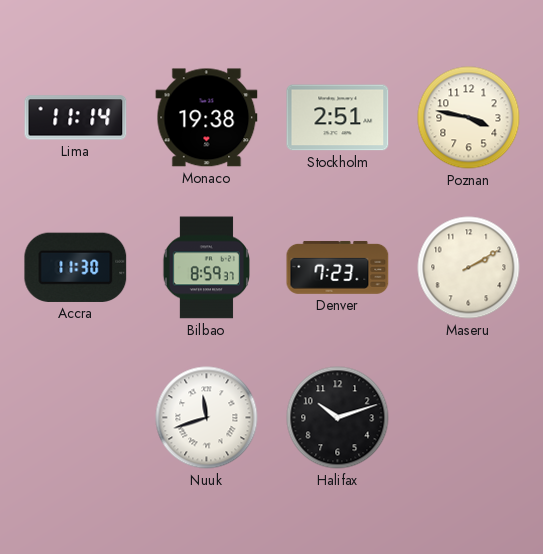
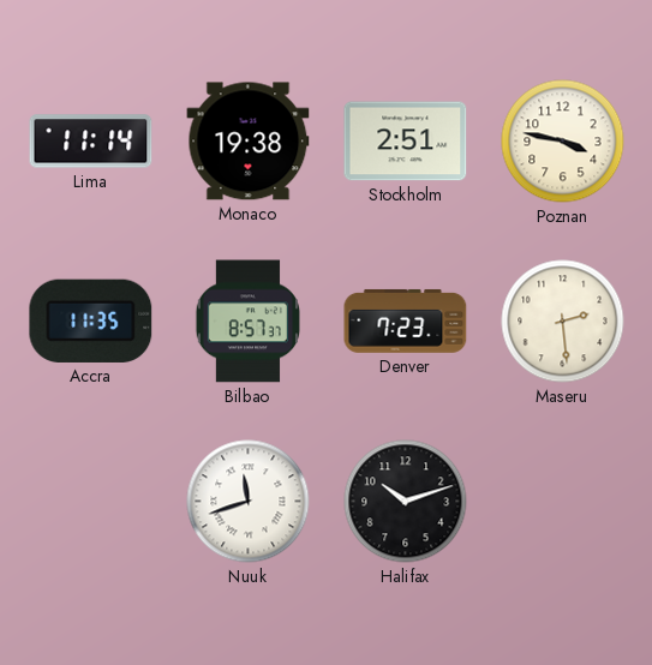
Accra: 11:30 -> 11:35
Bilbao: 8:59 -> 8:57
Maseru: 2:10 -> 2:29
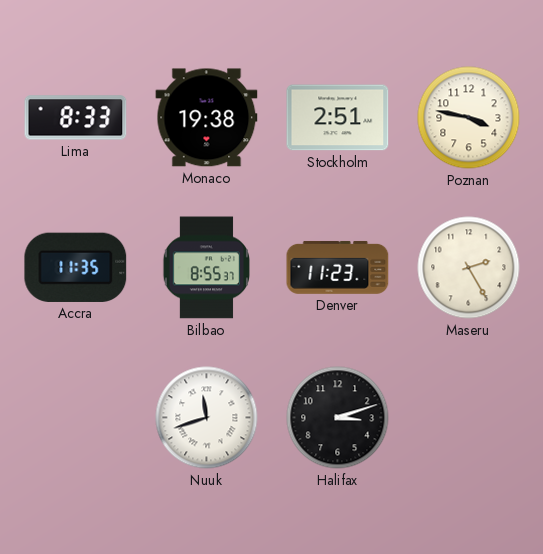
Lima: 11:14 -> 8:33
Bilbao: 8:57 -> 8:55
Denver: 7:23 -> 11:23
Maseru: 2:29 -> 2:25
Halifax: 10:12 -> 3:12
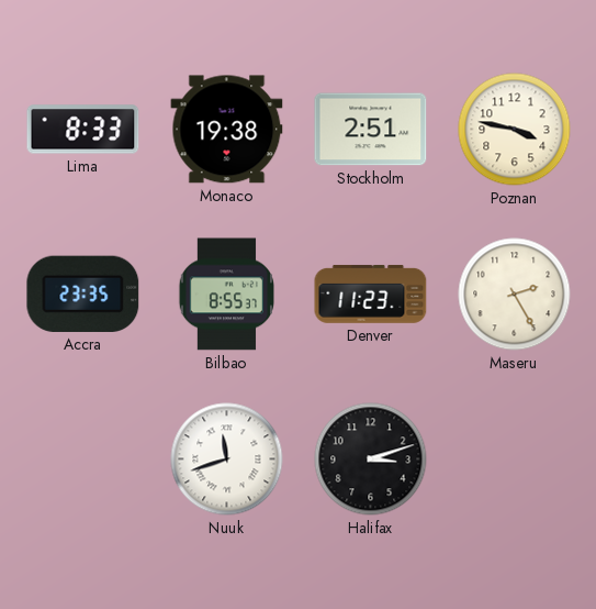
Accra: 11:35 -> 23:35
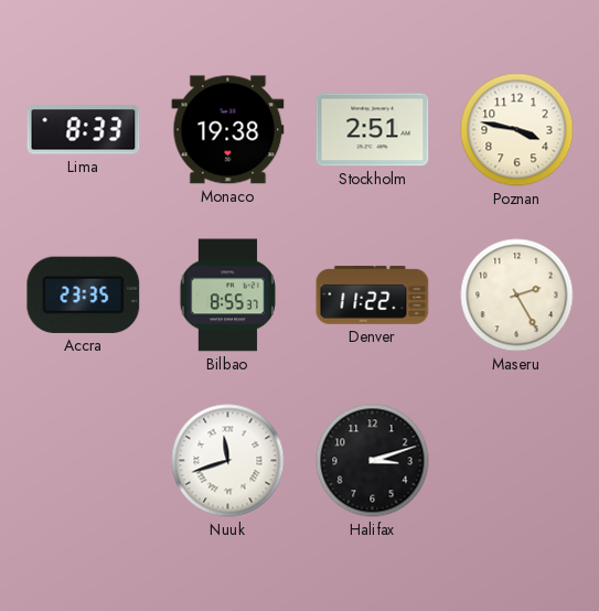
Denver: 11:23 -> 11:22
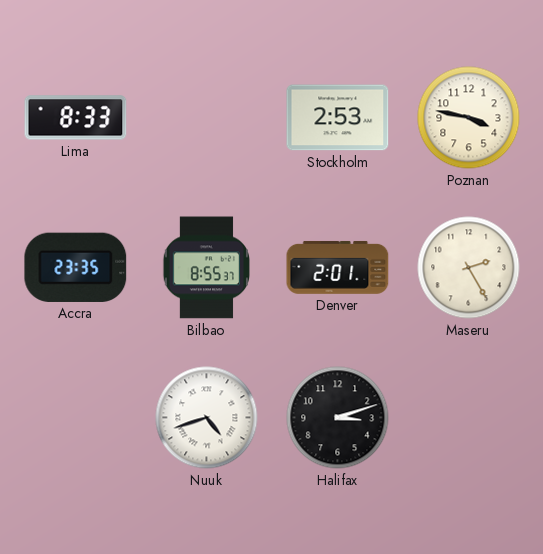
Monaco: 19:38 -> none
Stockholm: 2:51 -> 2:53
Denver: 11:22 -> 2:01
Nuuk: 11:42 -> 4:42
